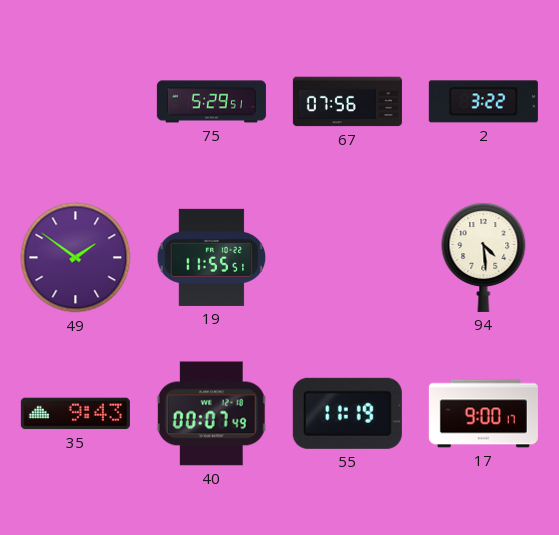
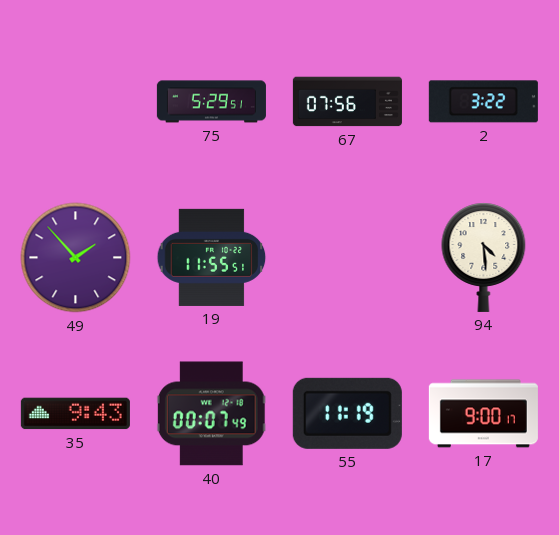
49: 1:51 -> 1:53
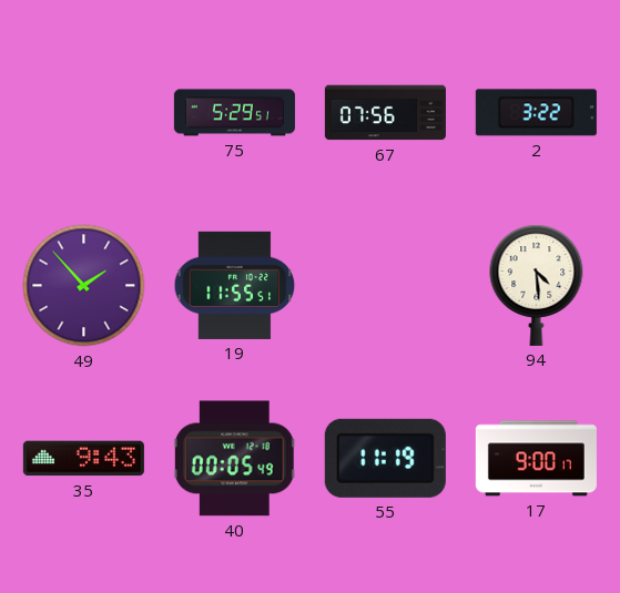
40: 00:07 -> 00:05
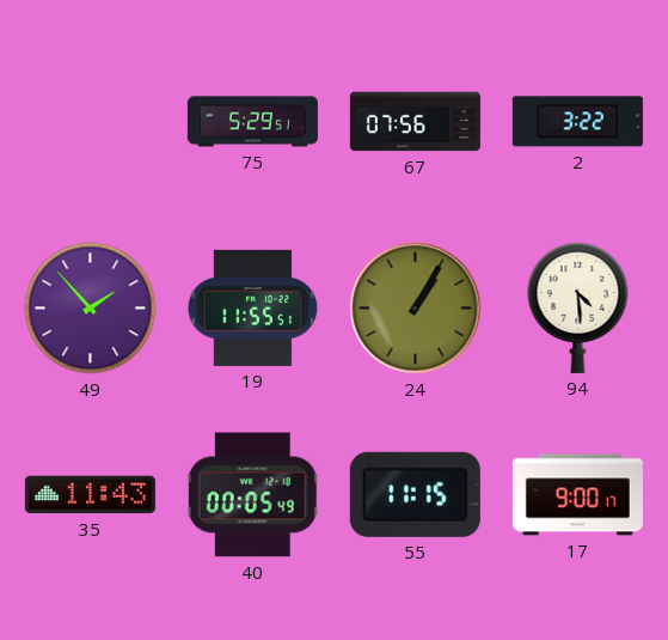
24: none -> 1:05
35: 9:43 -> 11:43
55: 11:19 -> 11:15
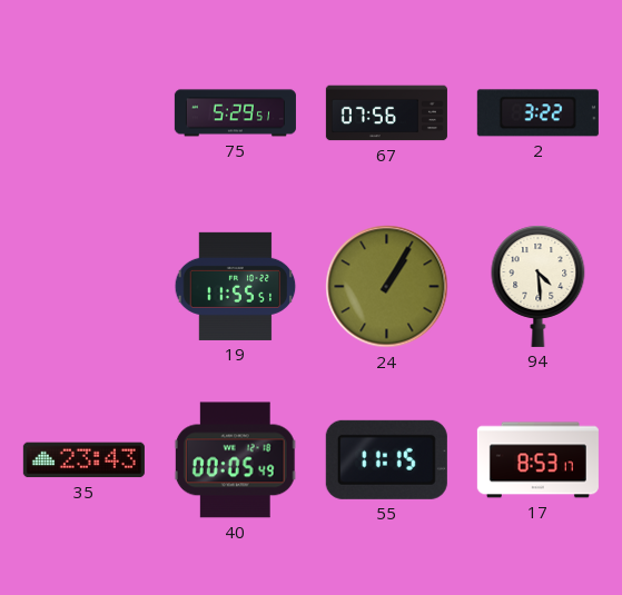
49: 1:53 -> none
35: 11:43 -> 23:43
17: 9:00 -> 8:53
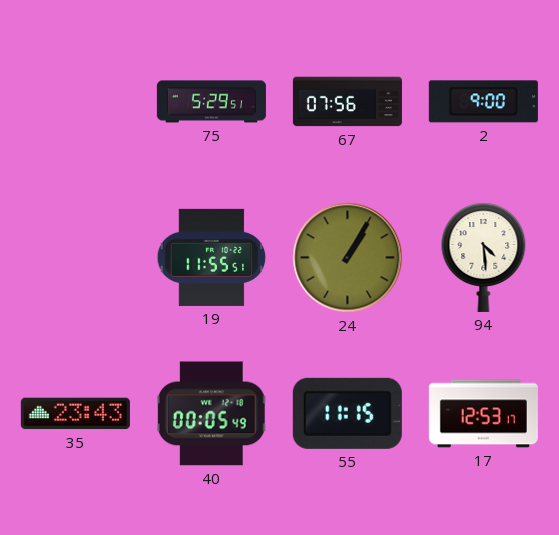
2: 3:22 -> 9:00
17: 8:53 -> 12:53
